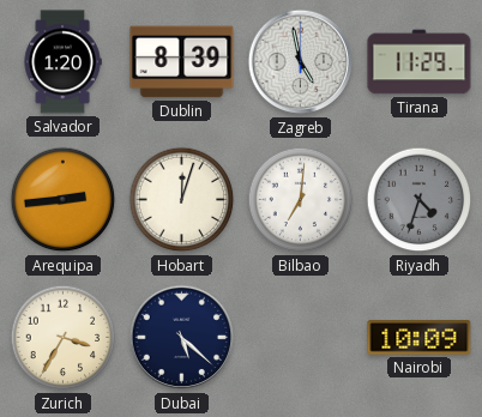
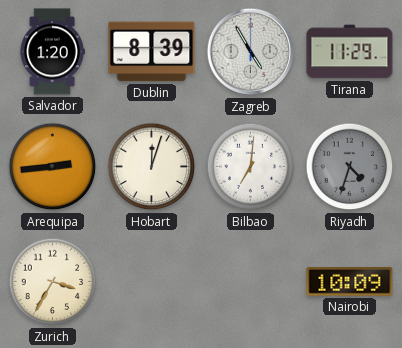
Zagreb: 4:58 -> 4:55
Dubai: 5:22 -> none
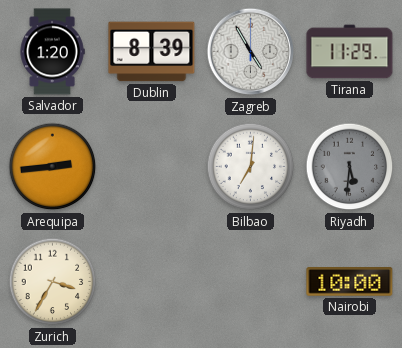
Hobart: 12:03 -> none
Riyadh: 4:33 -> 5:31
Nairobi: 10:09 -> 10:00
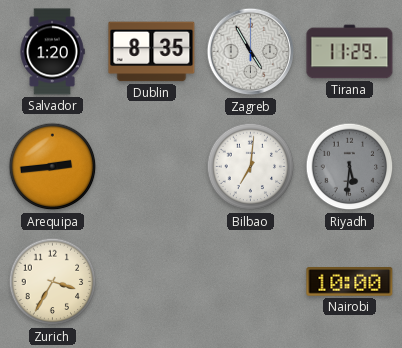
Dublin: 8:39 -> 8:35
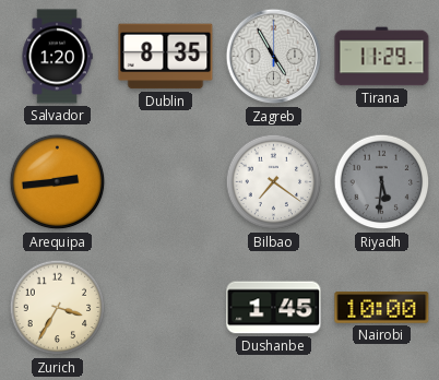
Bilbao: 7:01 -> 7:21
Dushanbe: none -> 1:45
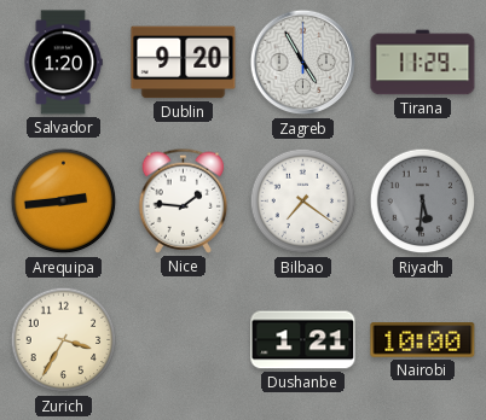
Dublin: 8:35 -> 9:20
Nice: none -> 1:46
Dushanbe: 1:45 -> 1:21
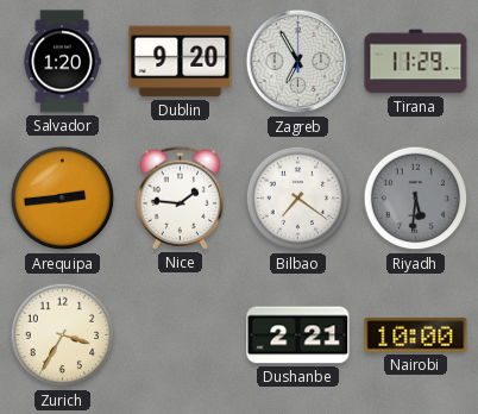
Zagreb: 4:55 -> 6:55
Dushanbe: 1:21 -> 2:21
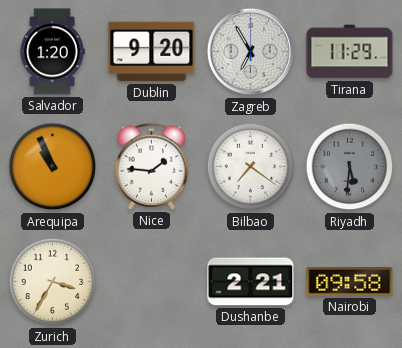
Arequipa: 2:44 -> 10:56
Nairobi: 10:00 -> 09:58
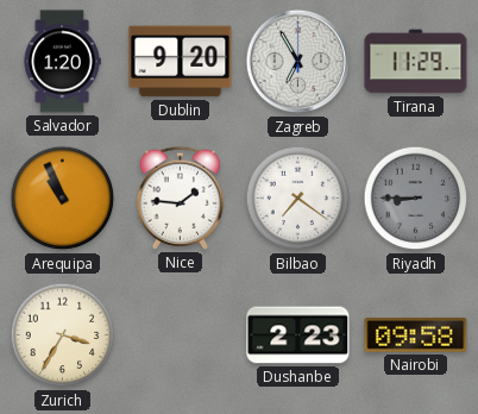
Riyadh: 5:31 -> 8:45
Dushanbe: 2:21 -> 2:23
